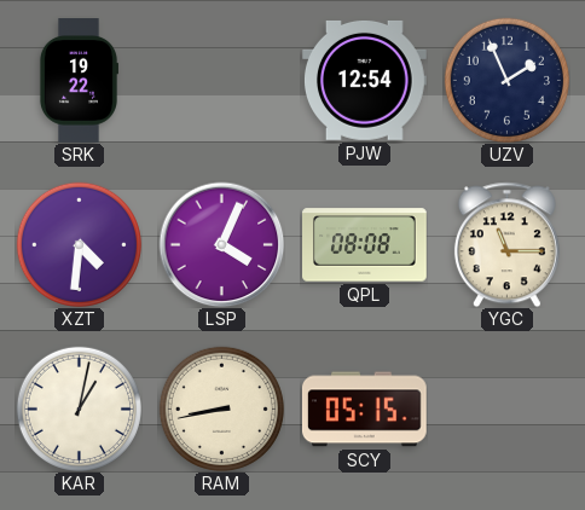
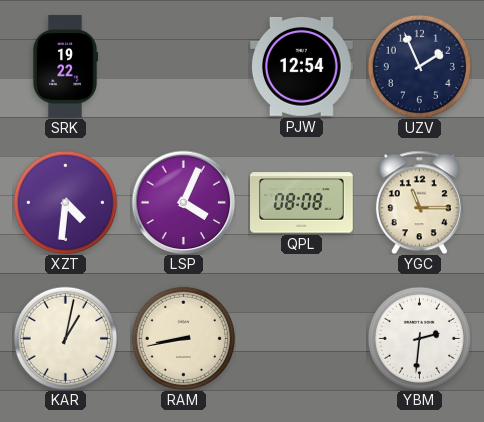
SCY: 05:15 -> none
YBM: none -> 2:31
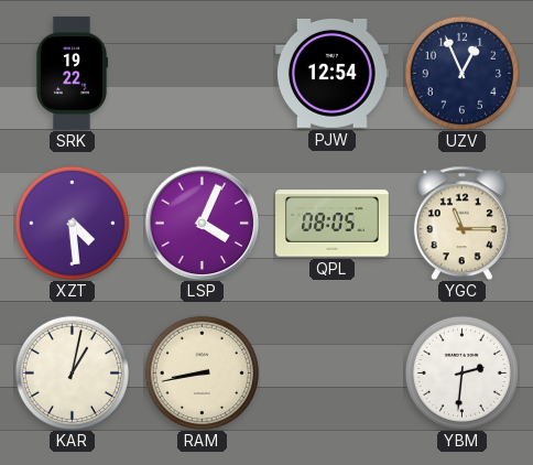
UZV: 1:56 -> 12:56
XZT: 4:31 -> 4:29
QPL: 08:08 -> 08:05
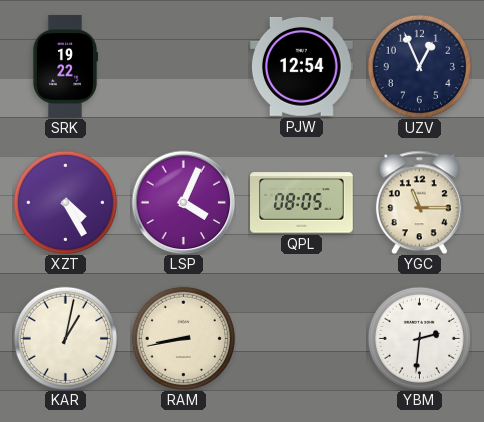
XZT: 4:29 -> 4:25
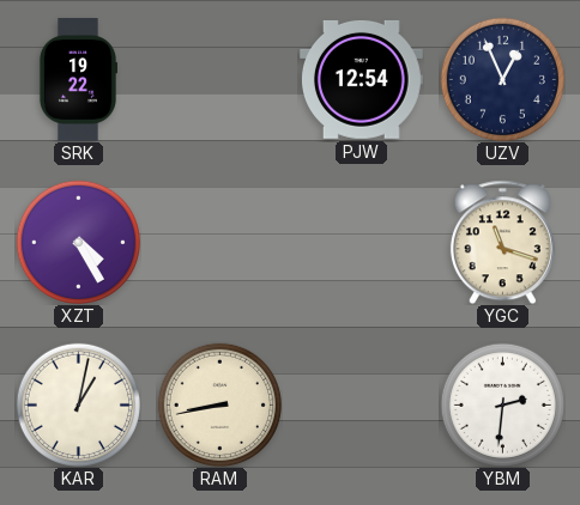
LSP: 4:04 -> none
QPL: 08:05 -> none
YGC: 11:15 -> 11:18
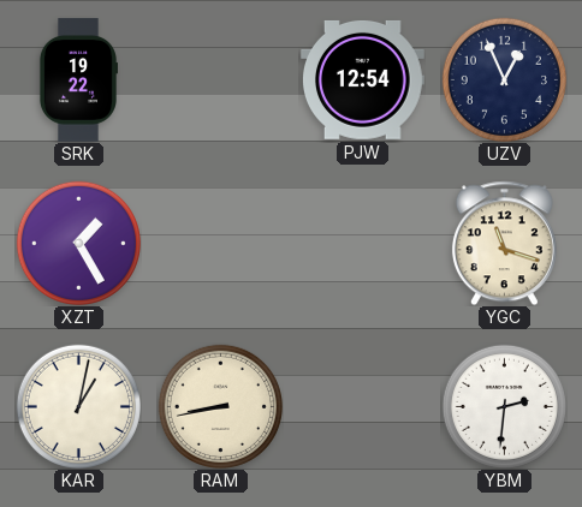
XZT: 4:25 -> 1:25
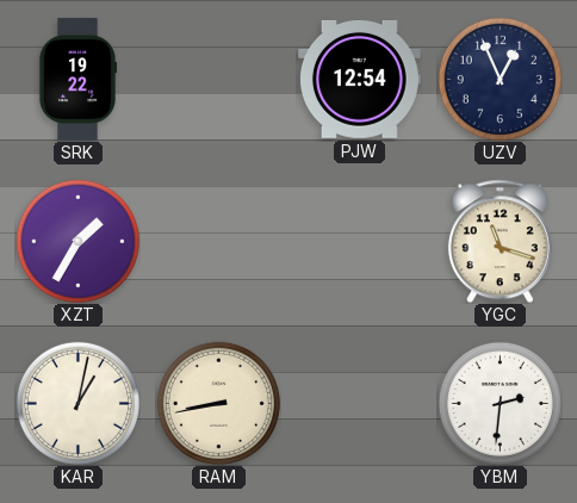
XZT: 1:25 -> 1:35
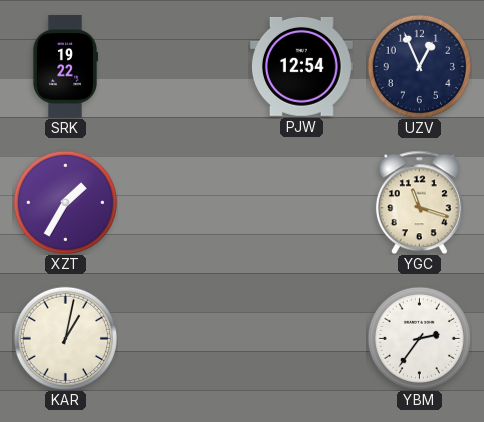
RAM: 8:43 -> none
YBM: 2:31 -> 2:36
